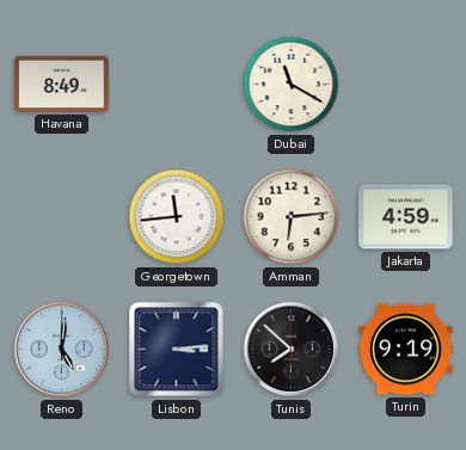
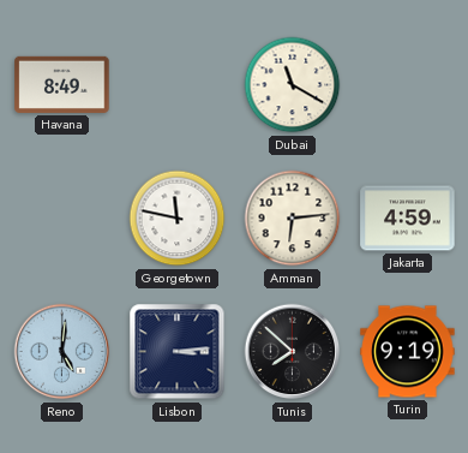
Georgetown: 11:44 -> 11:47
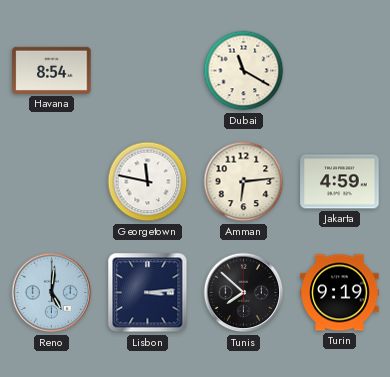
Havana: 8:49 -> 8:54
